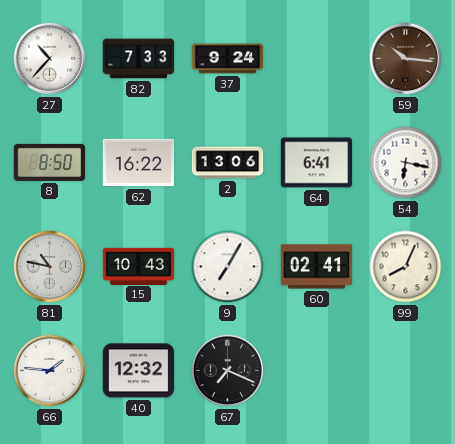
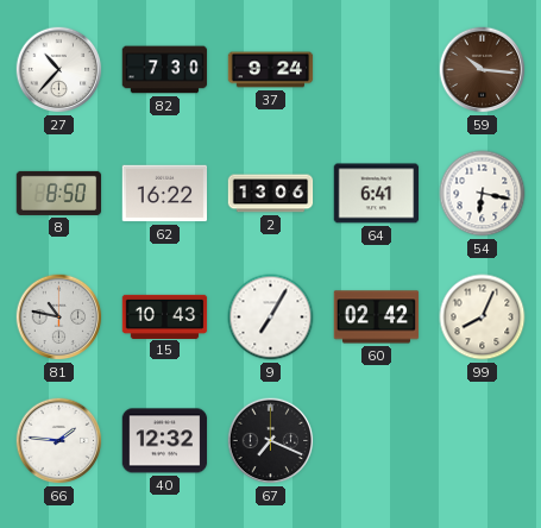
82: 7:33 -> 7:30
60: 02:41 -> 02:42
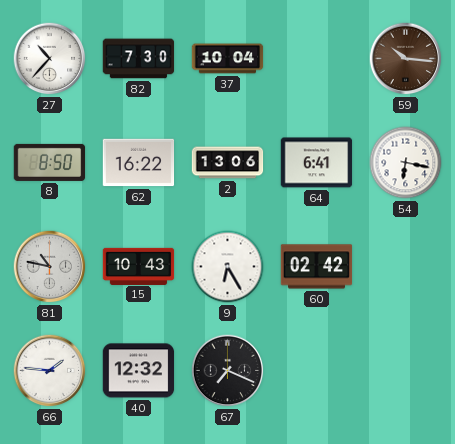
37: 9:24 -> 10:04
9: 7:05 -> 6:25
99: 8:04 -> none
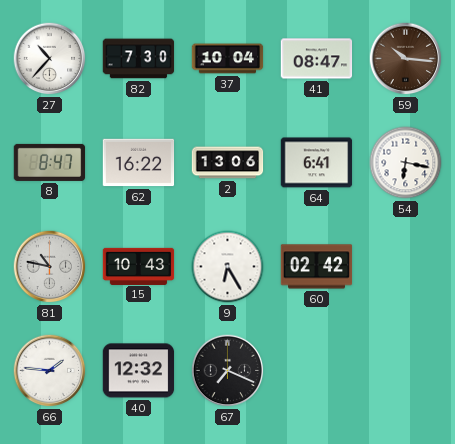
41: none -> 08:47
8: 8:50 -> 8:47
